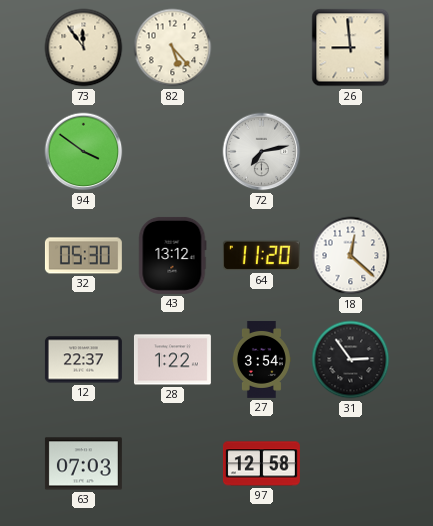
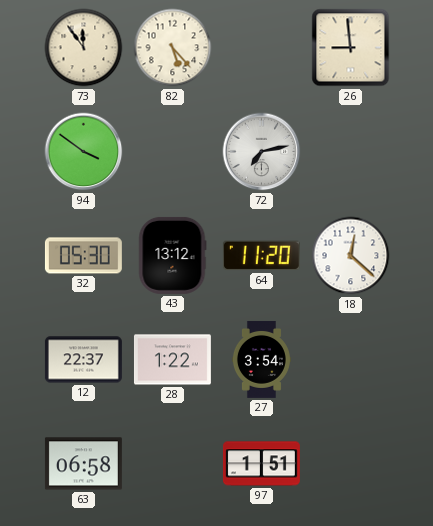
31: 2:54 -> none
63: 07:03 -> 06:58
97: 12:58 -> 1:51
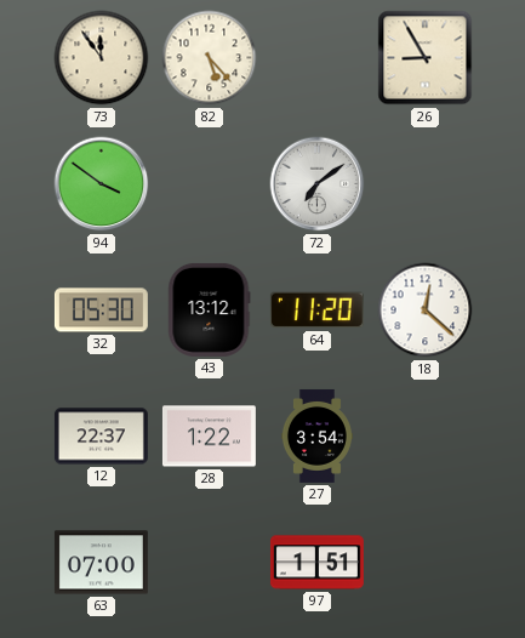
26: 8:59 -> 8:55
72: 7:13 -> 7:09
63: 06:58 -> 07:00
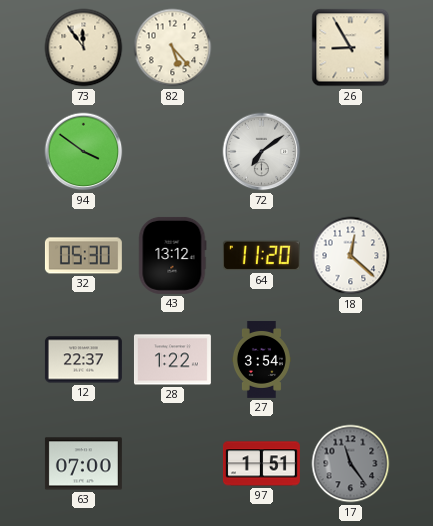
17: none -> 11:24
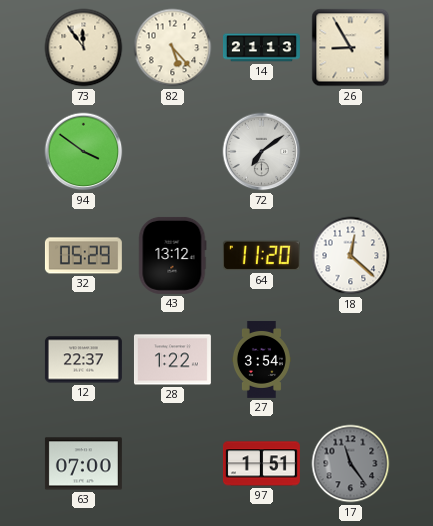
14: none -> 21:13
32: 05:30 -> 05:29
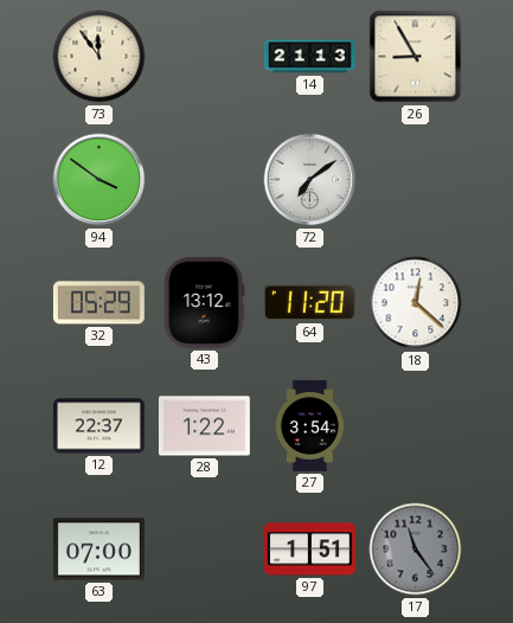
82: 5:23 -> none
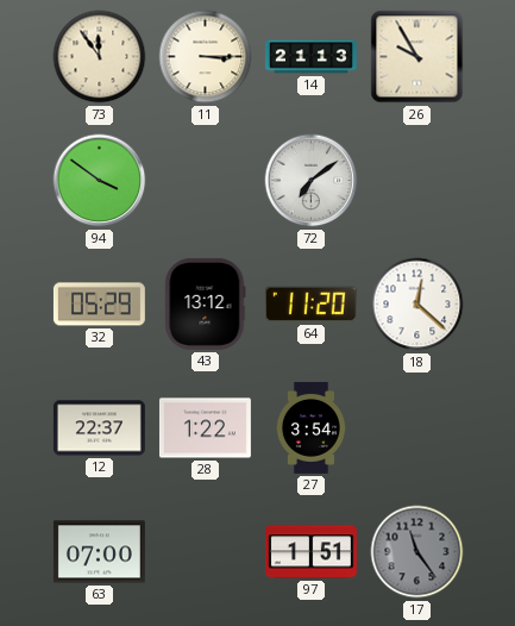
11: none -> 3:15
26: 8:55 -> 9:55
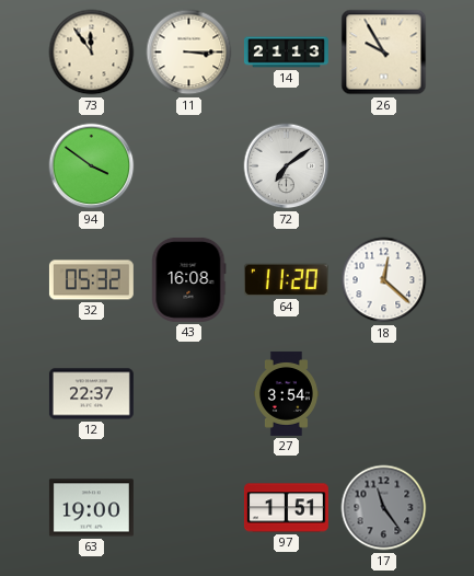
32: 05:29 -> 05:32
43: 13:12 -> 16:08
28: 1:22 -> none
63: 07:00 -> 19:00
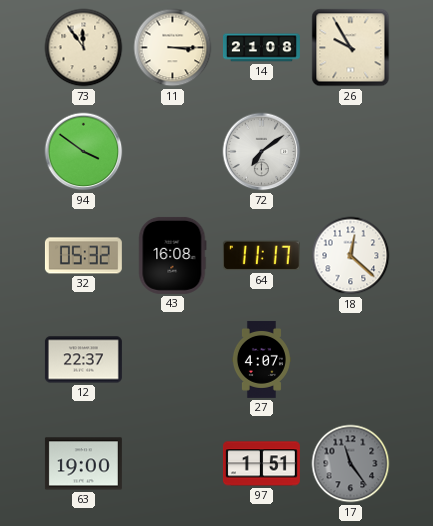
14: 21:13 -> 21:08
64: 11:20 -> 11:17
27: 3:54 -> 4:07
